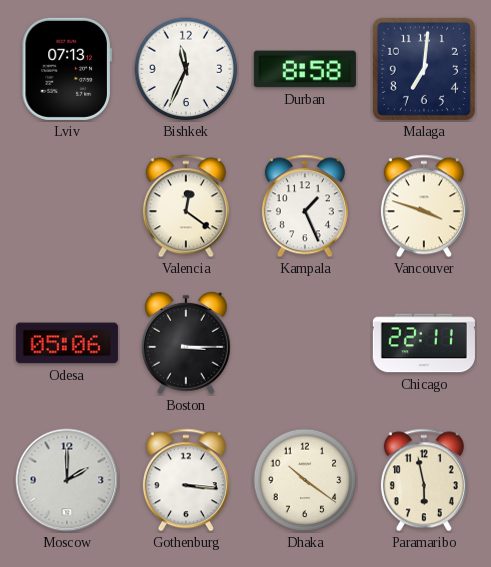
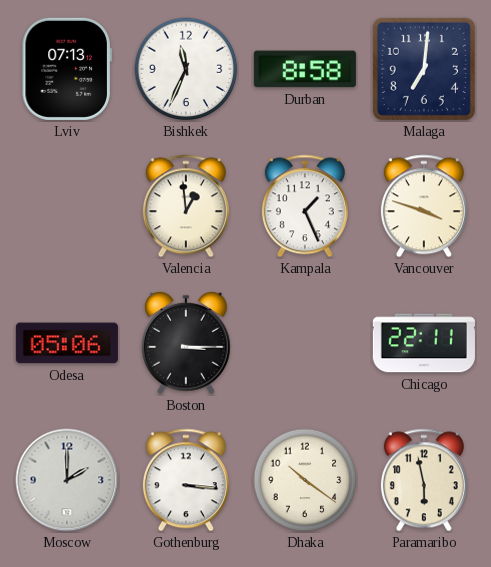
Valencia: 12:21 -> 12:59
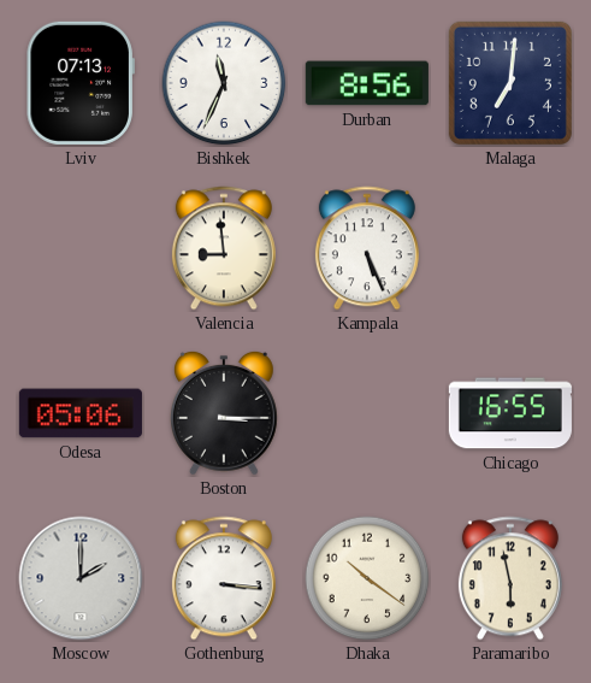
Durban: 8:58 -> 8:56
Valencia: 12:59 -> 8:59
Kampala: 1:26 -> 5:26
Vancouver: 3:48 -> none
Chicago: 22:11 -> 16:55
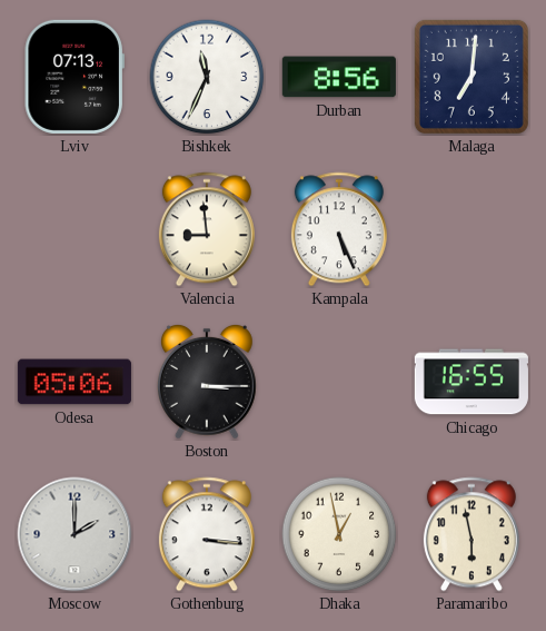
Dhaka: 10:21 -> 12:58
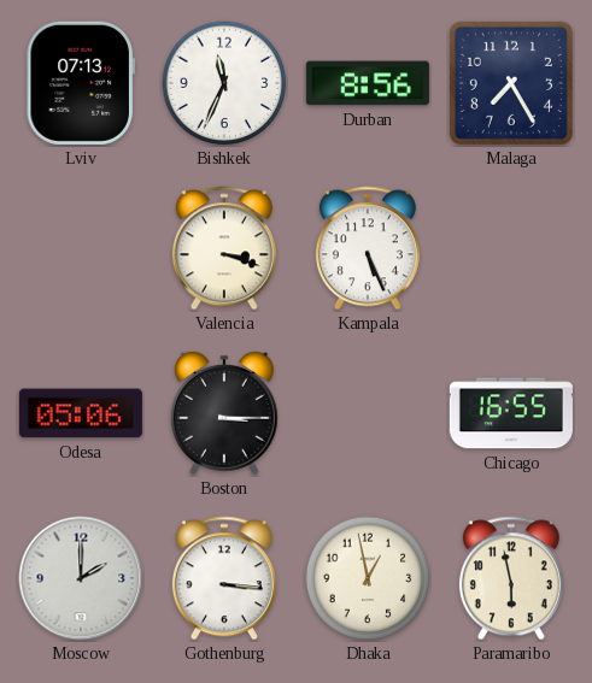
Malaga: 7:01 -> 7:25
Valencia: 8:59 -> 3:18
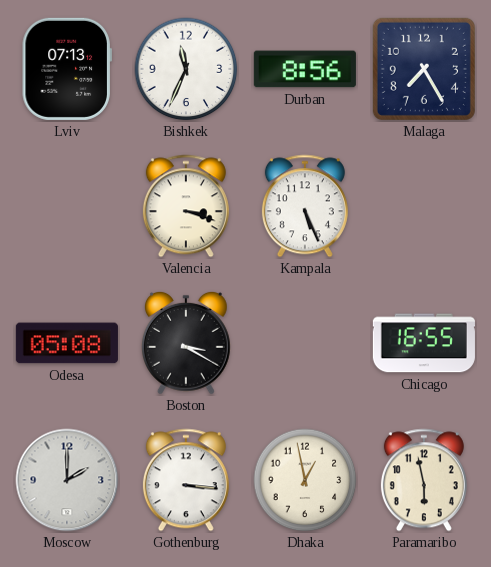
Odesa: 05:06 -> 05:08
Boston: 3:15 -> 3:20
